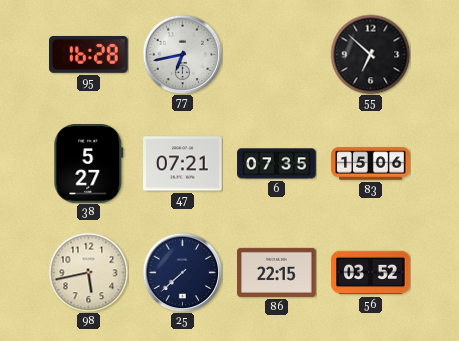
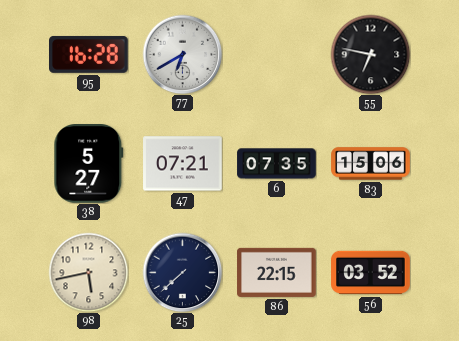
77: 6:43 -> 6:40
55: 6:52 -> 6:47
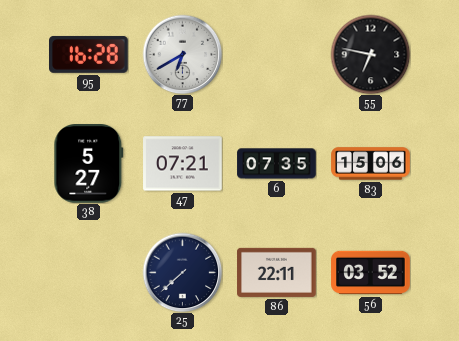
98: 5:43 -> none
86: 22:15 -> 22:11
